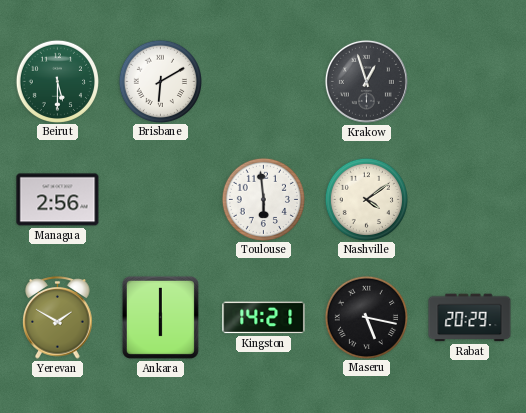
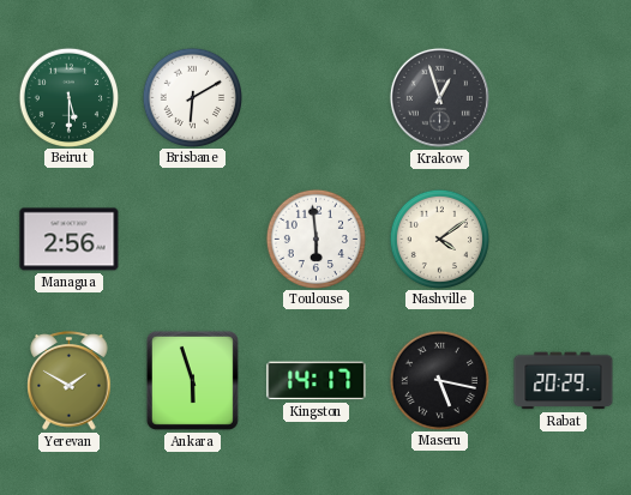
Ankara: 6:00 -> 5:57
Kingston: 14:21 -> 14:17
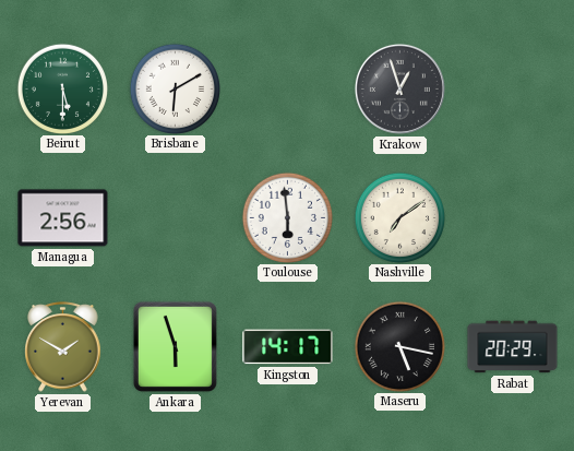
Nashville: 4:09 -> 7:09
